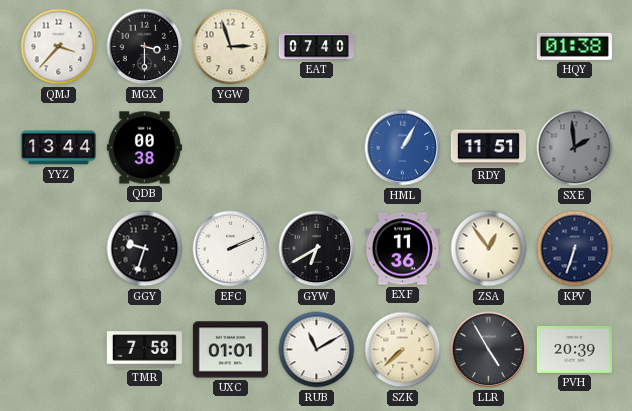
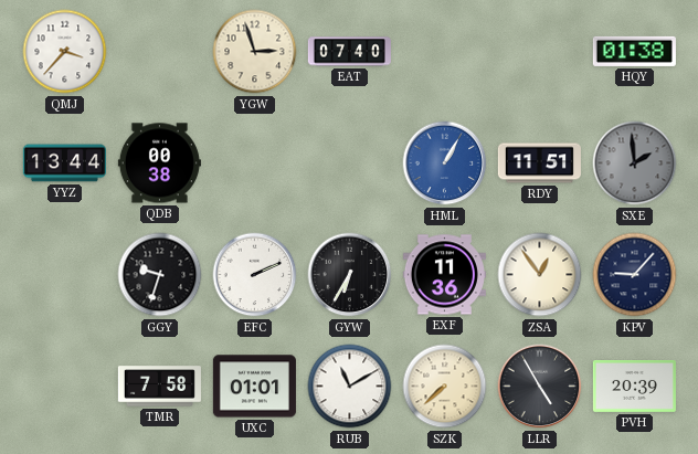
MGX: 3:30 -> none
GYW: 6:40 -> 6:35
KPV: 6:33 -> 9:07
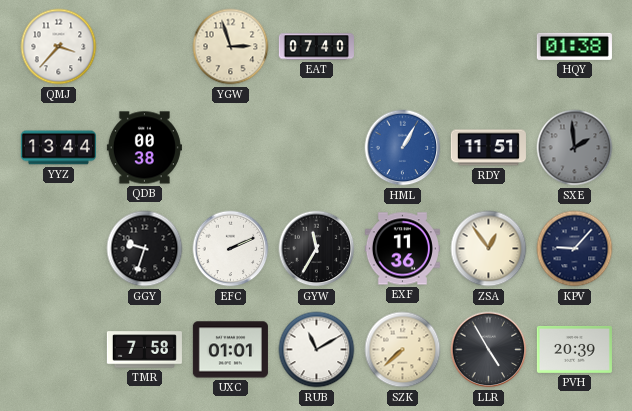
GYW: 6:35 -> 11:35
